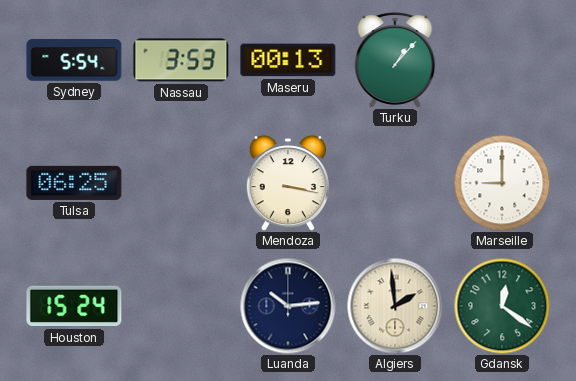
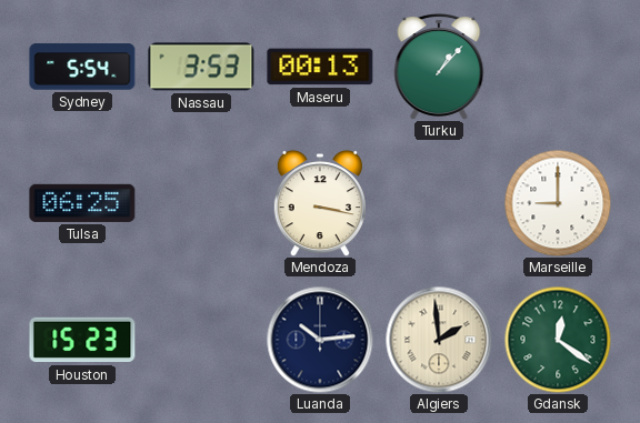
Houston: 15:24 -> 15:23
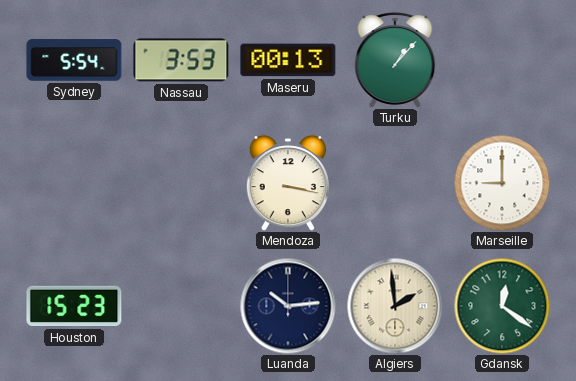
Tulsa: 06:25 -> none
